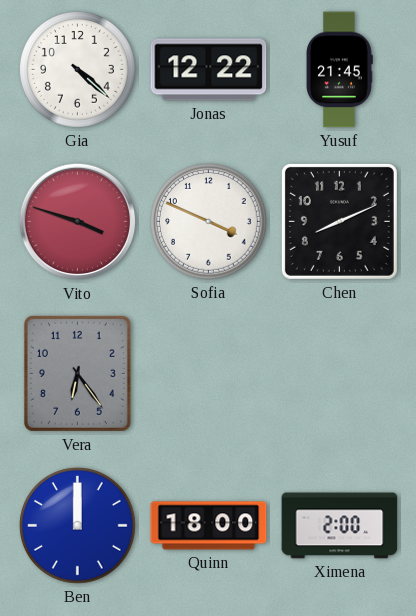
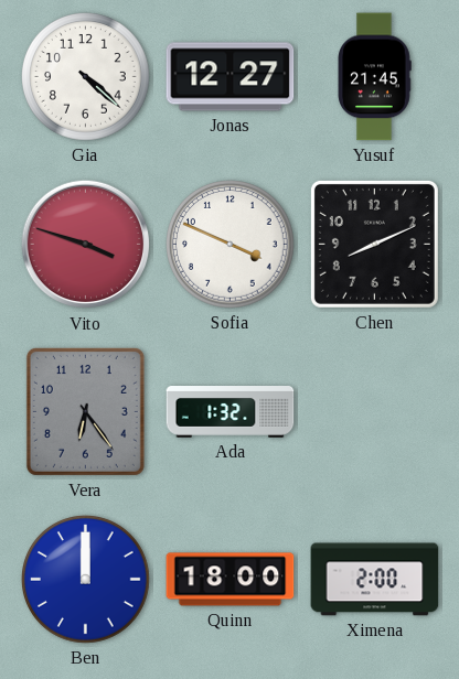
Jonas: 12:22 -> 12:27
Ada: none -> 1:32
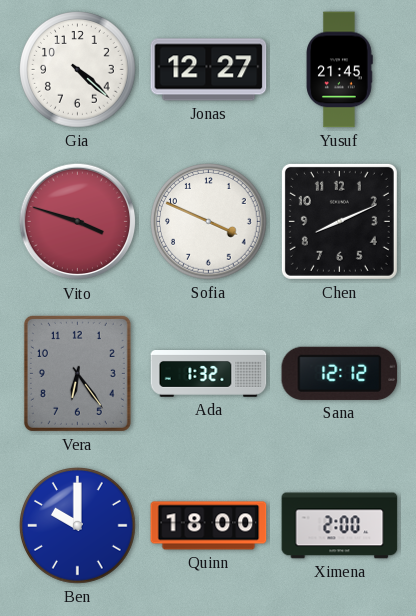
Sana: none -> 12:12
Ben: 12:00 -> 10:00
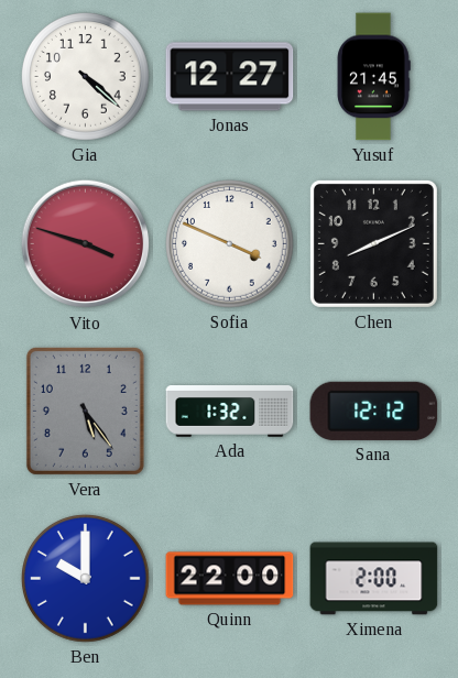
Vera: 6:24 -> 5:24
Quinn: 18:00 -> 22:00
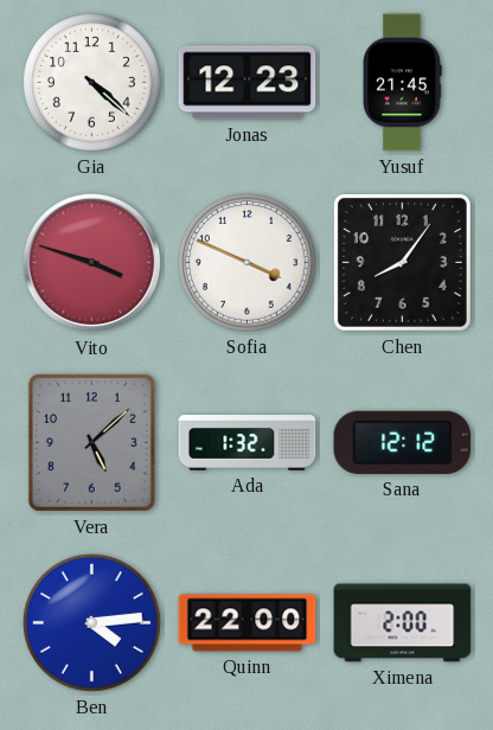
Jonas: 12:27 -> 12:23
Chen: 8:11 -> 8:06
Vera: 5:24 -> 5:08
Ben: 10:00 -> 4:14
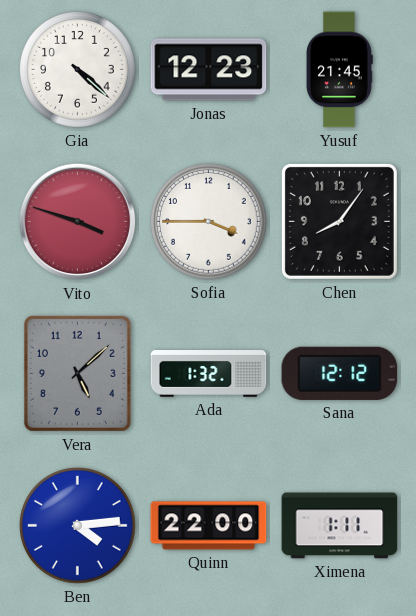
Sofia: 3:49 -> 3:45
Ximena: 2:00 -> 1:11
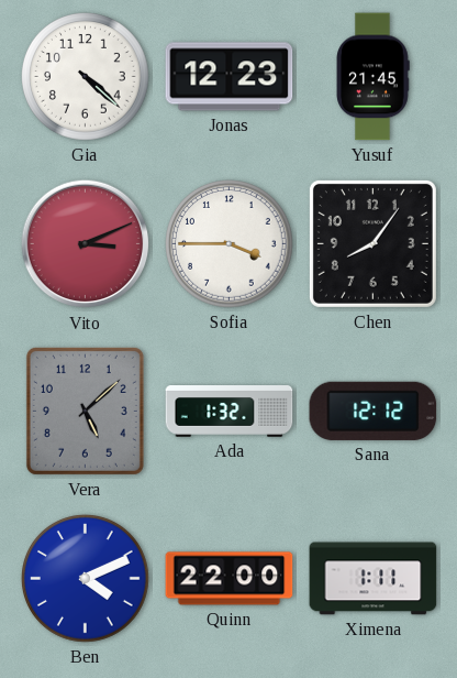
Vito: 3:48 -> 3:11
Ben: 4:14 -> 4:11
